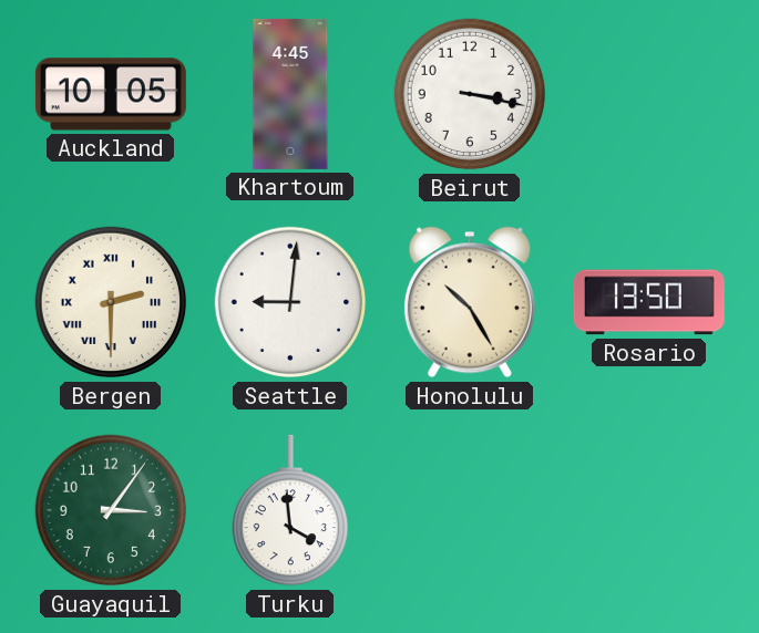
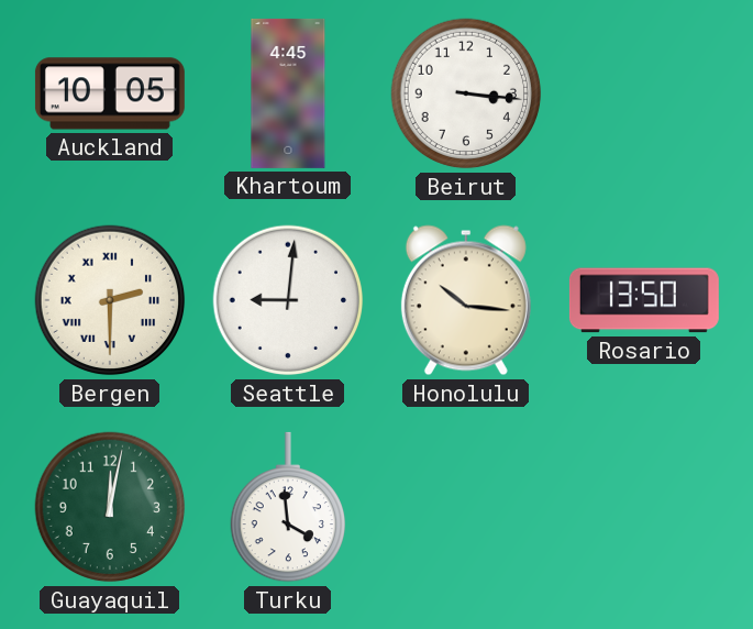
Beirut: 3:17 -> 3:16
Honolulu: 10:25 -> 10:16
Guayaquil: 3:06 -> 12:02
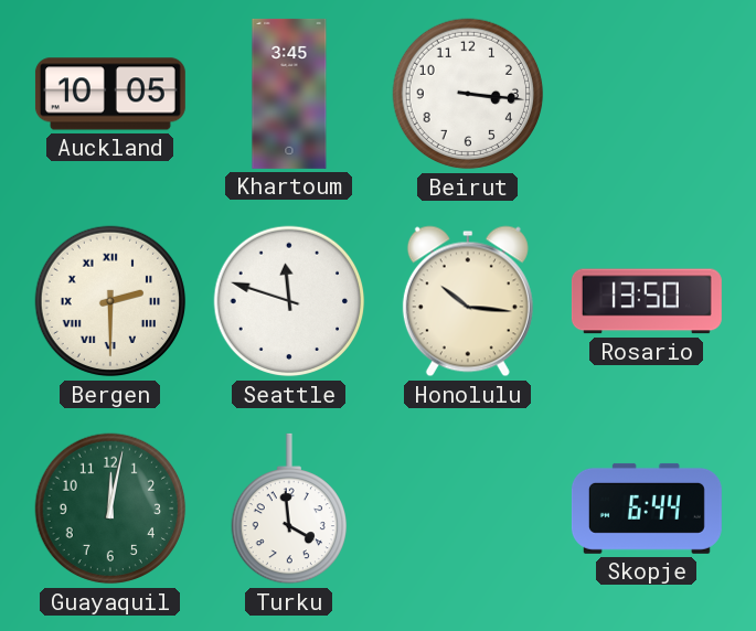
Khartoum: 4:45 -> 3:45
Seattle: 9:01 -> 11:48
Skopje: none -> 6:44
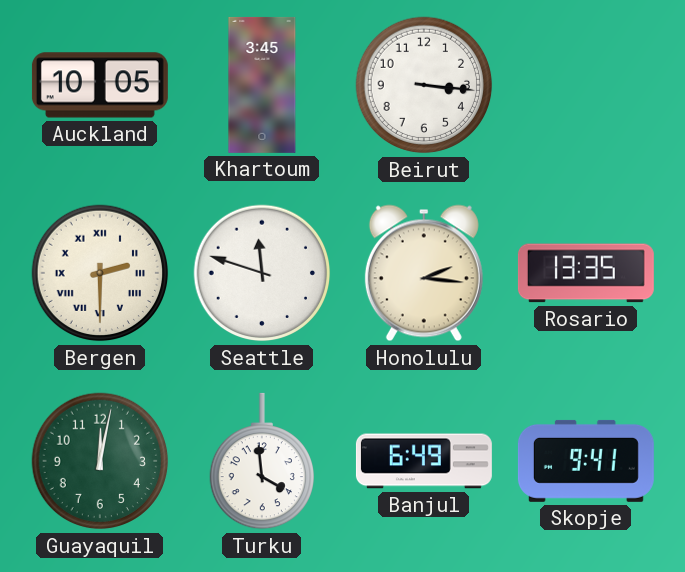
Honolulu: 10:16 -> 2:16
Rosario: 13:50 -> 13:35
Banjul: none -> 6:49
Skopje: 6:44 -> 9:41
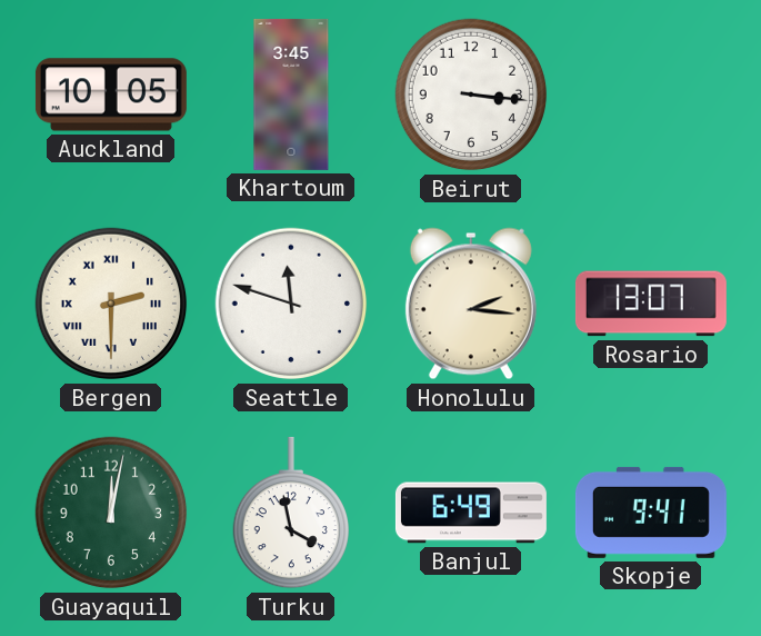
Rosario: 13:35 -> 13:07
Turku: 3:59 -> 3:58
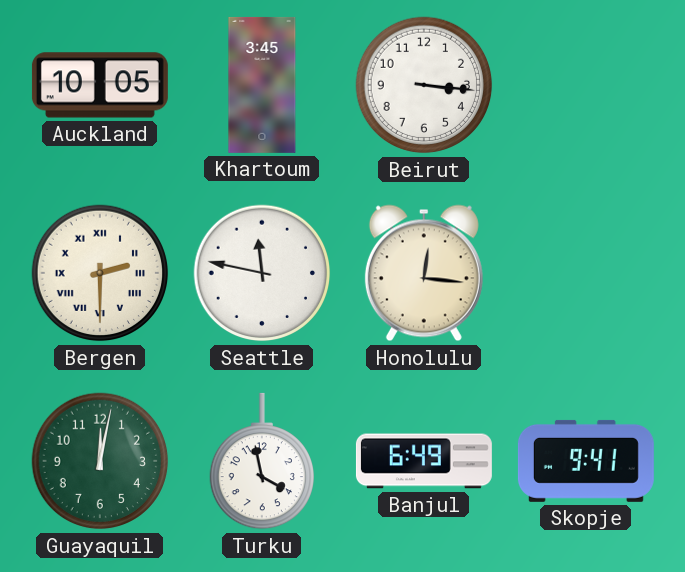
Seattle: 11:48 -> 11:47
Honolulu: 2:16 -> 12:16
Rosario: 13:07 -> none
